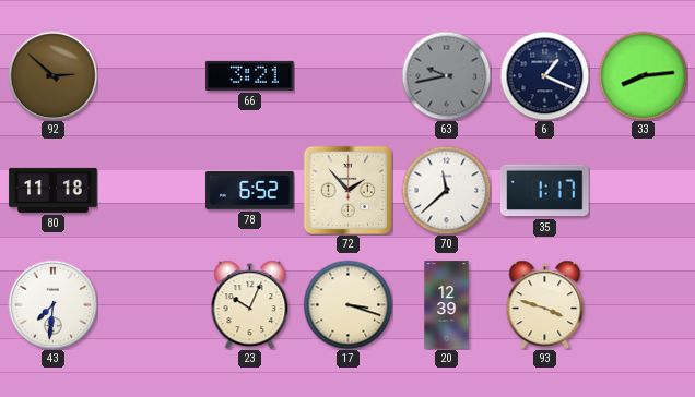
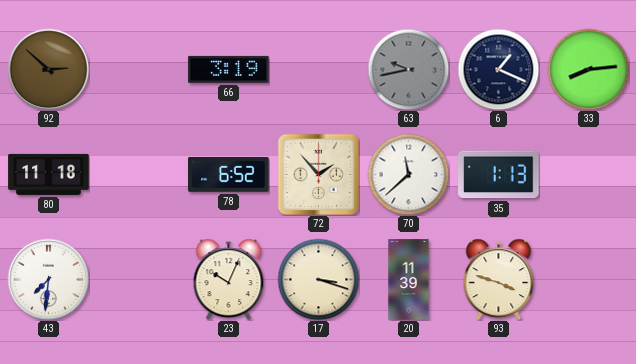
66: 3:21 -> 3:19
35: 1:17 -> 1:13
20: 12:39 -> 11:39
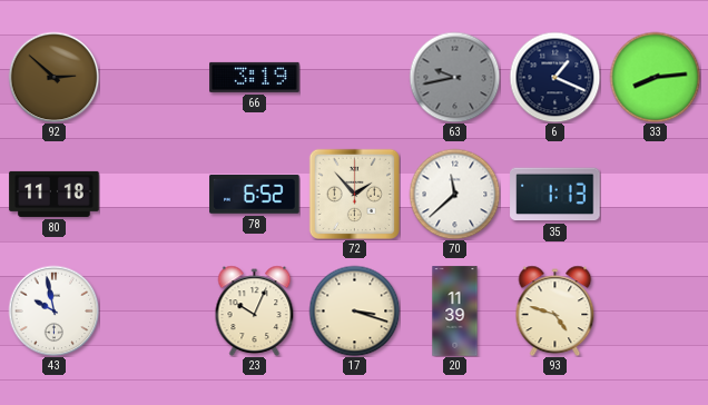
43: 7:31 -> 9:58
93: 3:48 -> 4:48
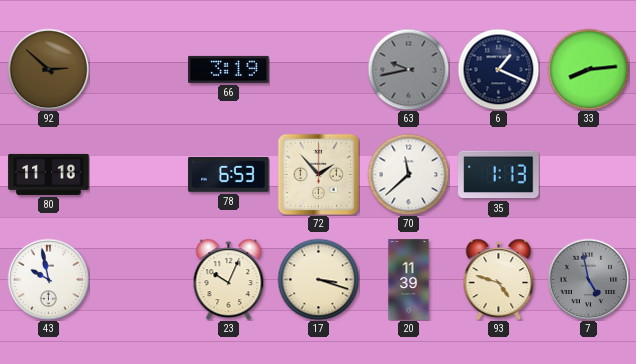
78: 6:52 -> 6:53
7: none -> 4:58
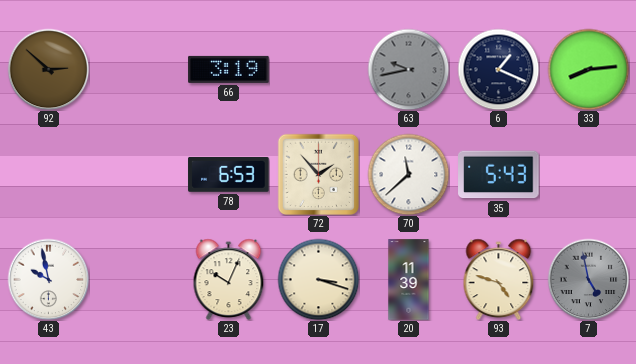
80: 11:18 -> none
35: 1:13 -> 5:43
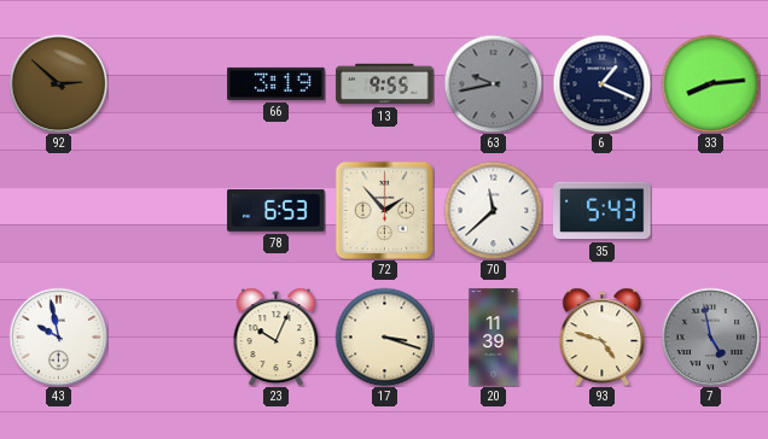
13: none -> 9:55
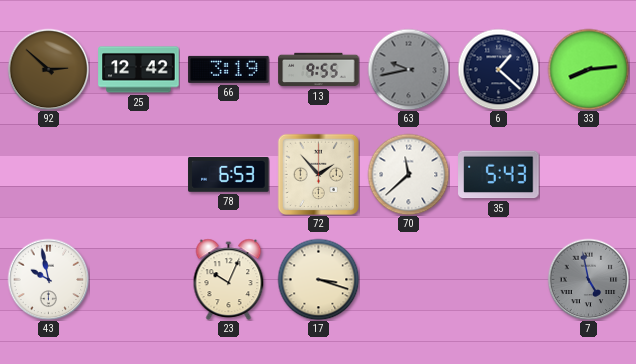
25: none -> 12:42
6: 1:19 -> 1:22
20: 11:39 -> none
93: 4:48 -> none
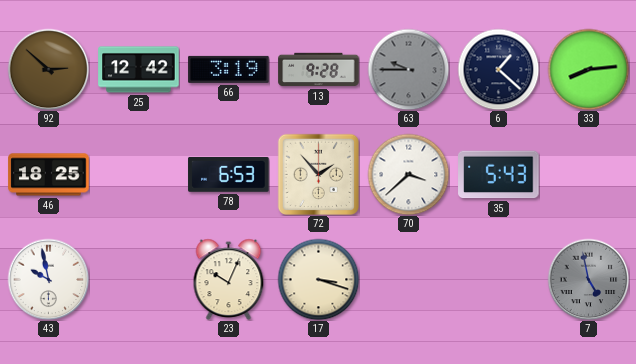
13: 9:55 -> 9:28
63: 9:43 -> 9:45
46: none -> 18:25
70: 11:38 -> 3:38
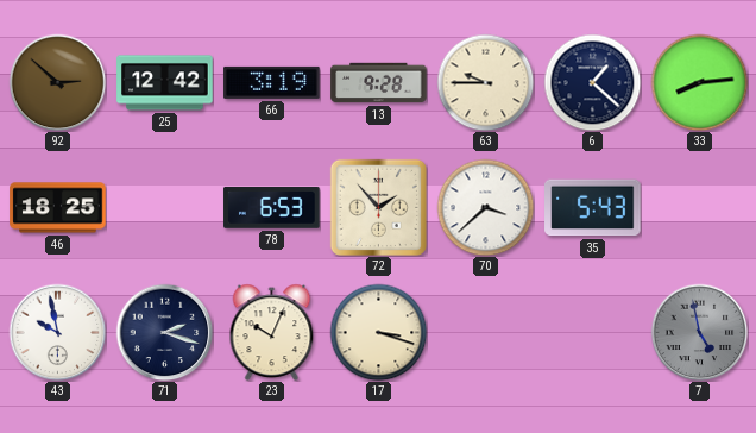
63 dial: grey -> cream
71: none -> 2:18
